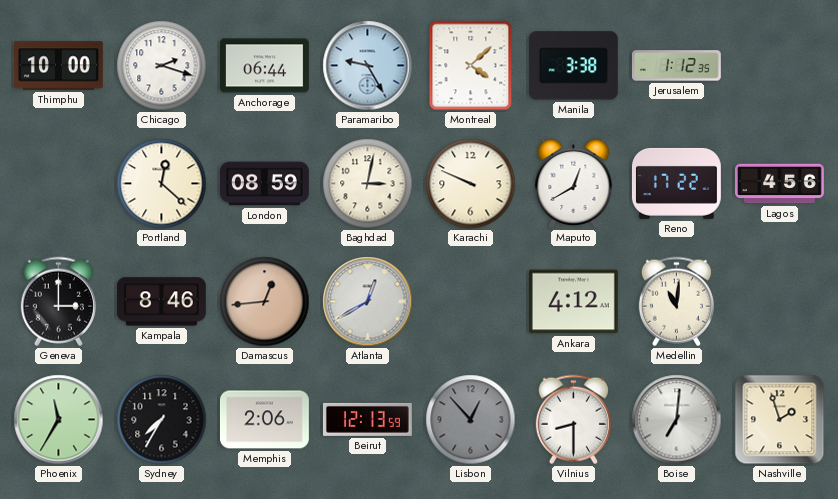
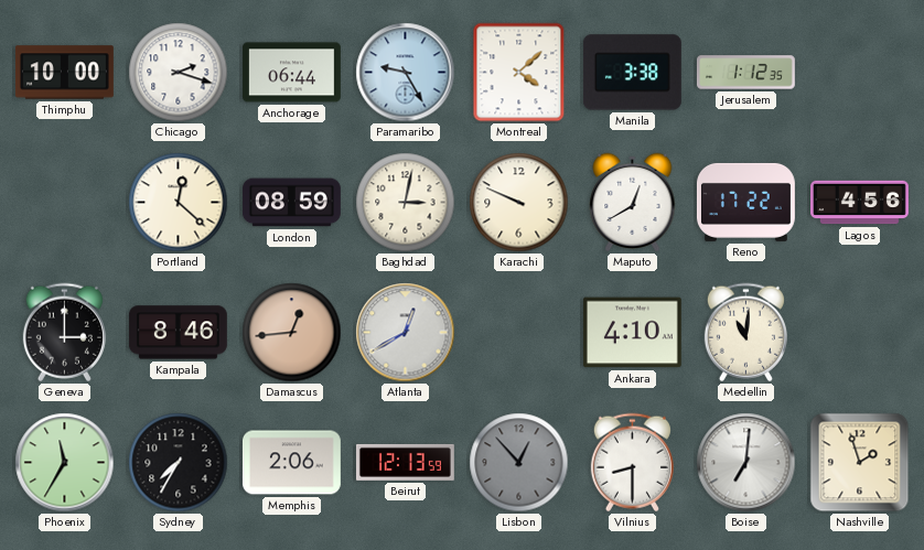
Ankara: 4:12 -> 4:10
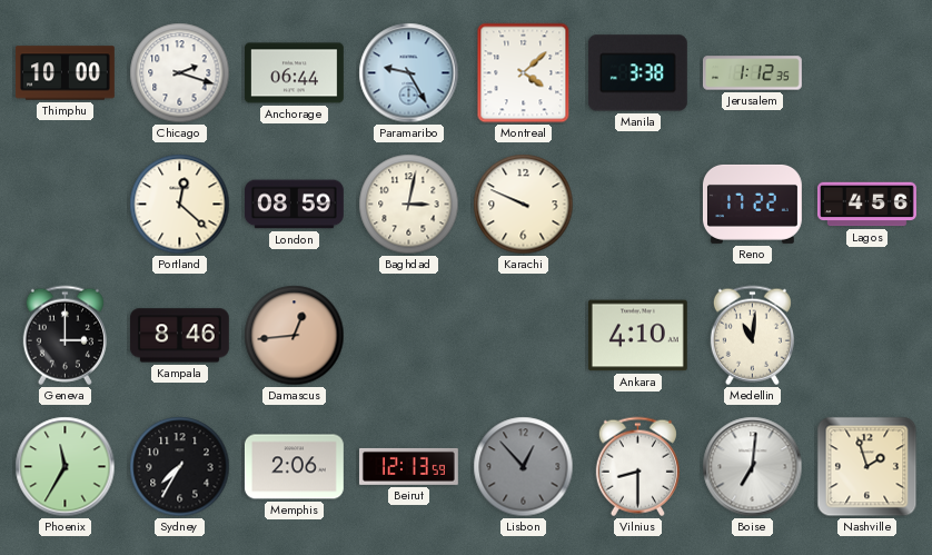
Maputo: 12:40 -> none
Atlanta: 12:40 -> none
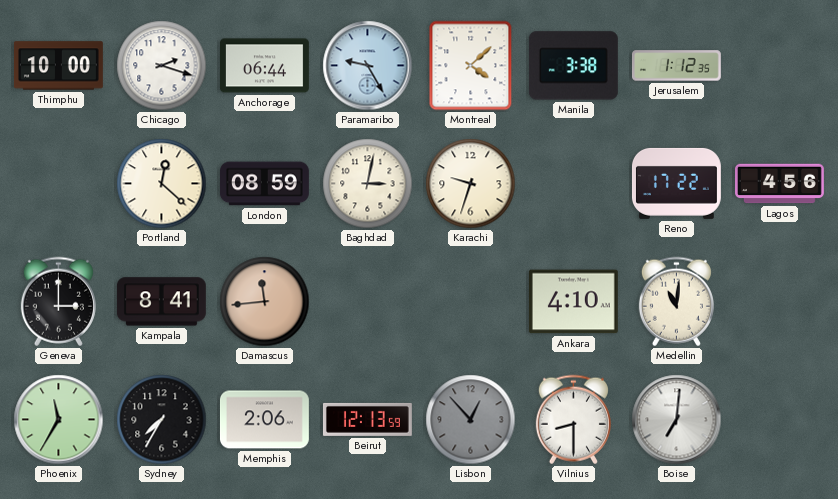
Karachi: 9:49 -> 9:33
Kampala: 8:46 -> 8:41
Damascus: 12:44 -> 11:44
Nashville: 1:57 -> none
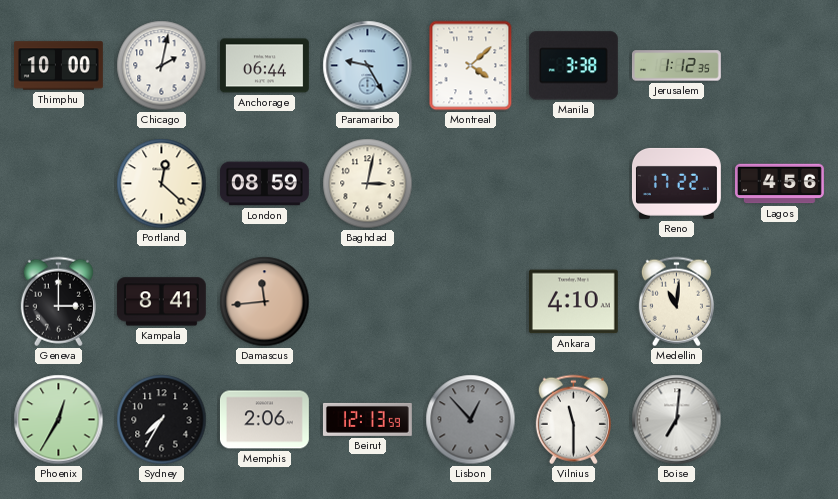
Chicago: 2:18 -> 2:02
Karachi: 9:33 -> none
Phoenix: 11:35 -> 12:35
Vilnius: 8:30 -> 11:30
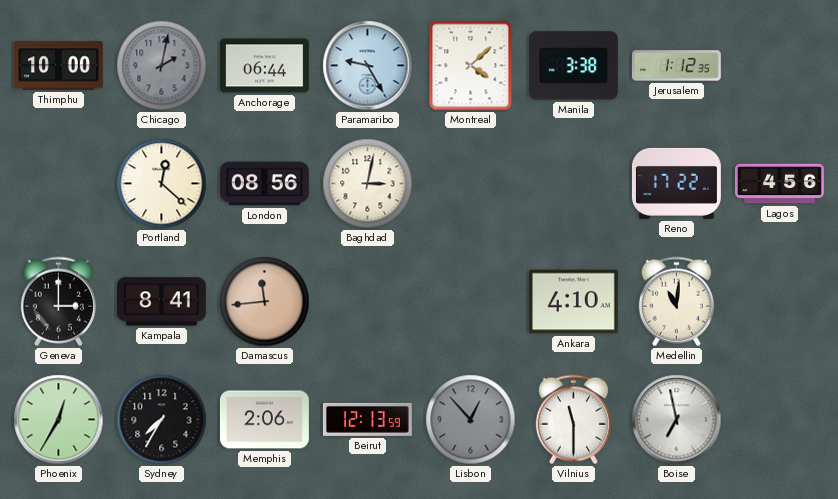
Chicago dial: white -> grey
London: 08:59 -> 08:56
Boise: 7:01 -> 6:58
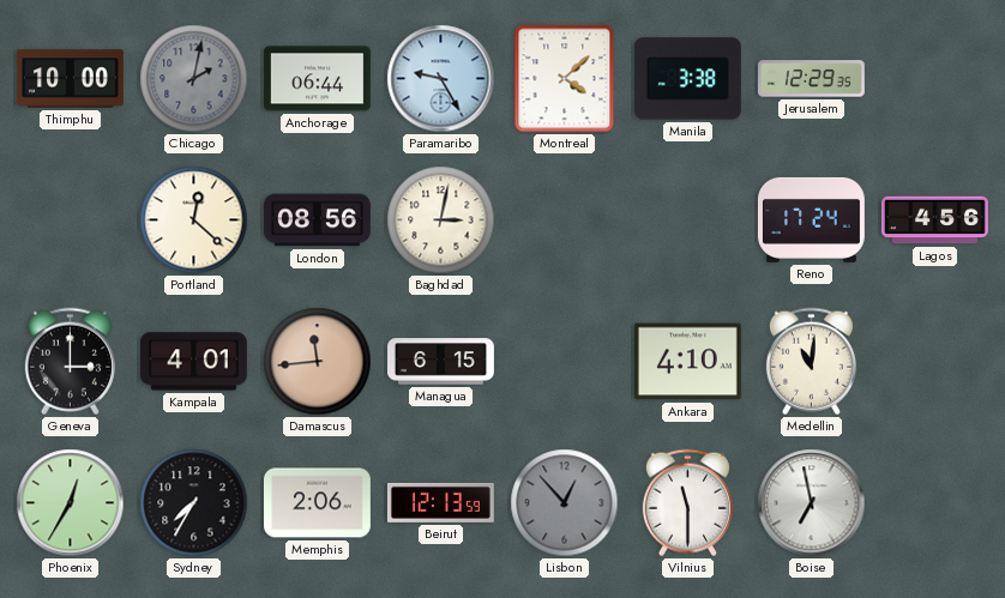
Jerusalem: 1:12 -> 12:29
Reno: 17:22 -> 17:24
Kampala: 8:41 -> 4:01
Managua: none -> 6:15
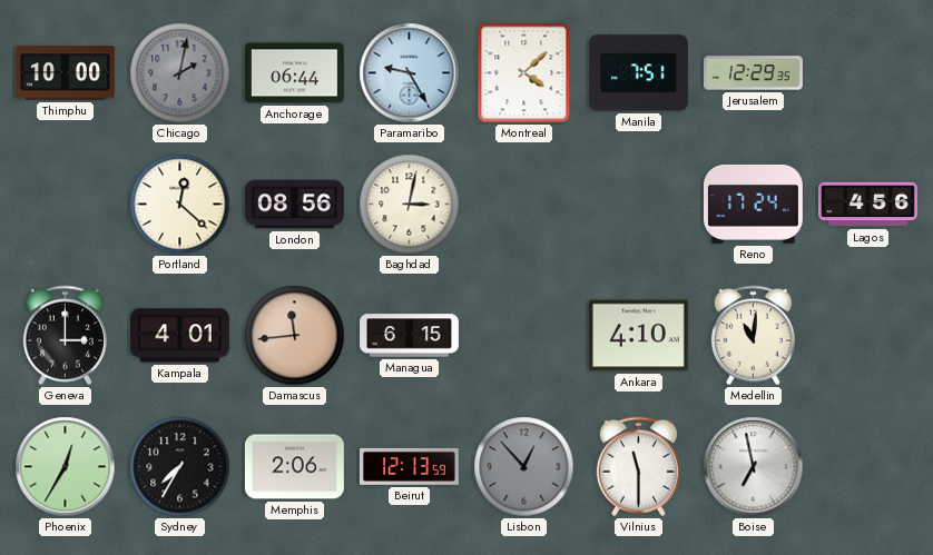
Manila: 3:38 -> 7:51
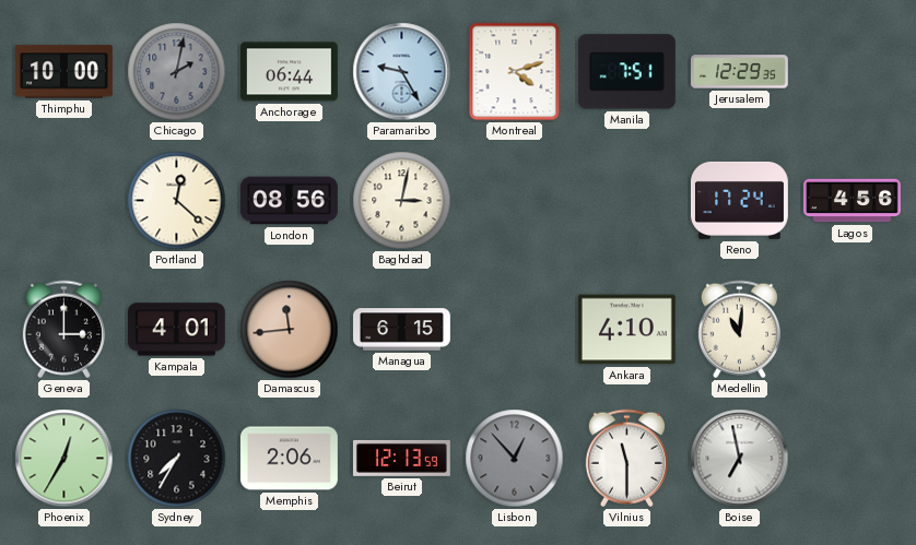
Montreal: 4:08 -> 4:12
